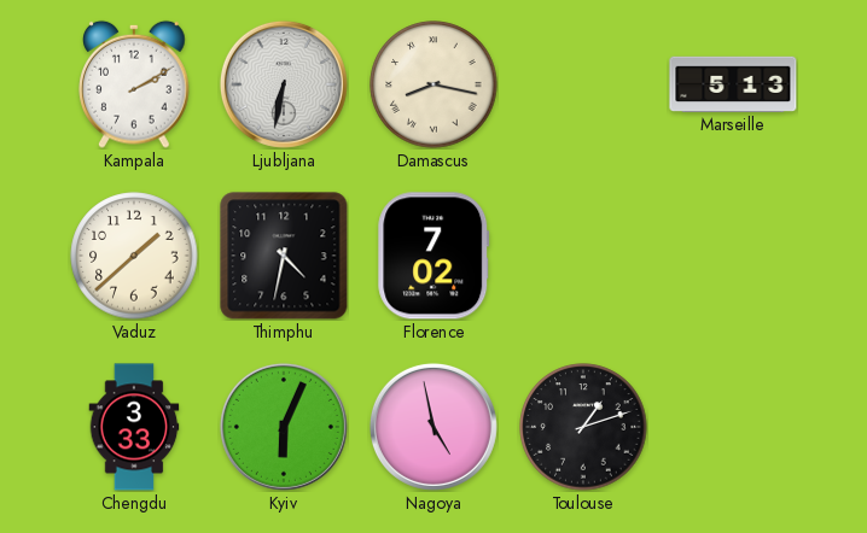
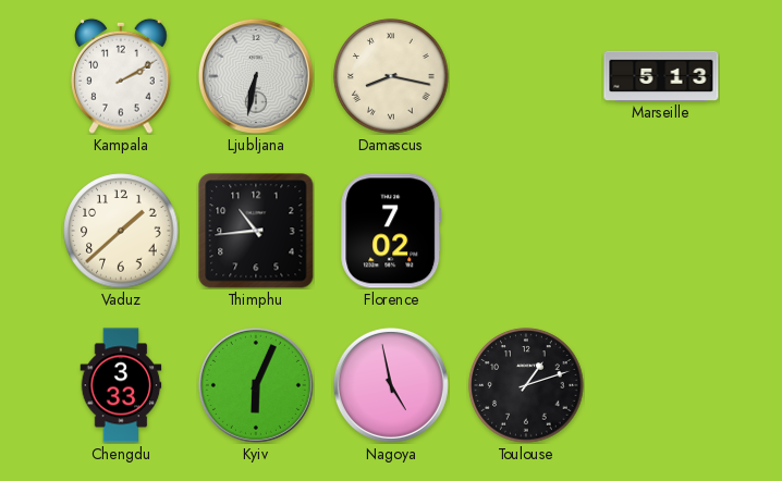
Thimphu: 4:32 -> 10:44
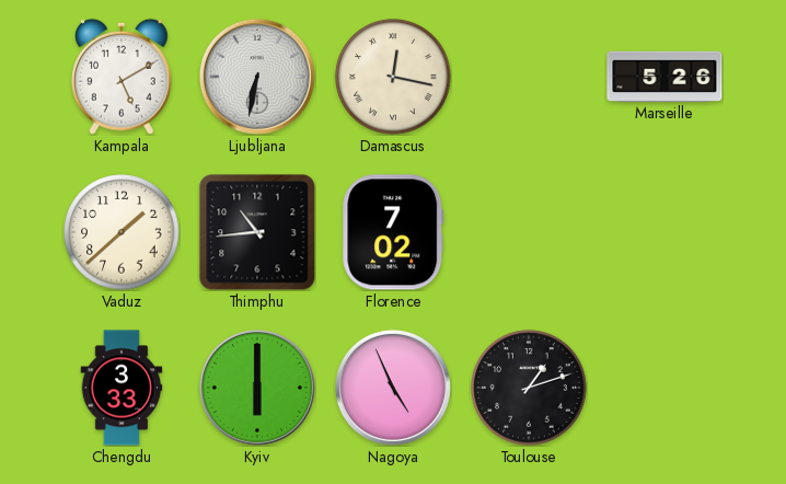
Kampala: 2:10 -> 5:10
Damascus: 8:17 -> 12:17
Marseille: 5:13 -> 5:26
Kyiv: 6:04 -> 6:00
Nagoya: 4:58 -> 4:56
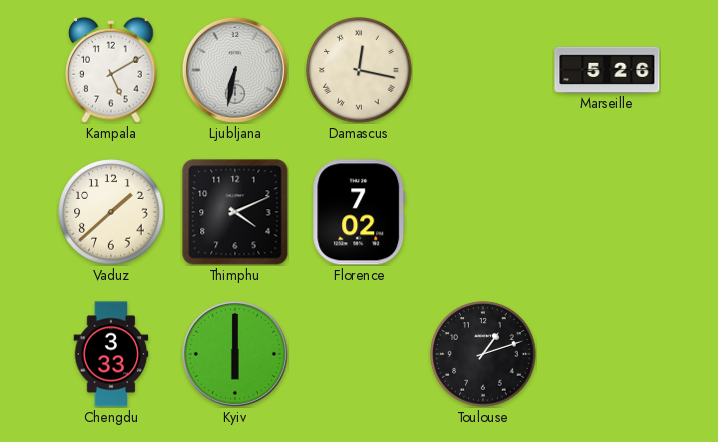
Thimphu: 10:44 -> 4:11
Nagoya: 4:56 -> none
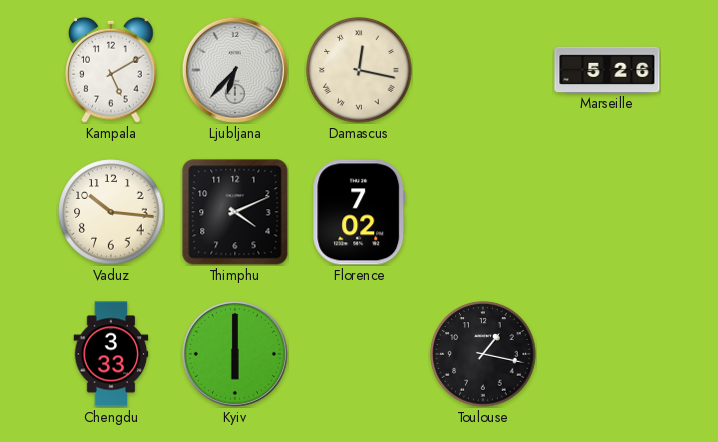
Ljubljana: 6:32 -> 6:37
Vaduz: 1:38 -> 10:16
Toulouse: 1:12 -> 1:17
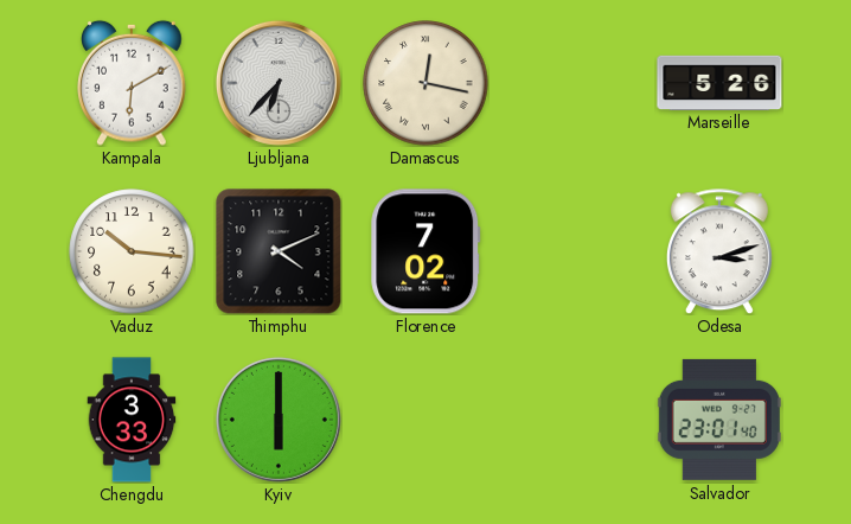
Kampala: 5:10 -> 6:10
Odesa: none -> 3:12
Toulouse: 1:17 -> none
Salvador: none -> 23:01
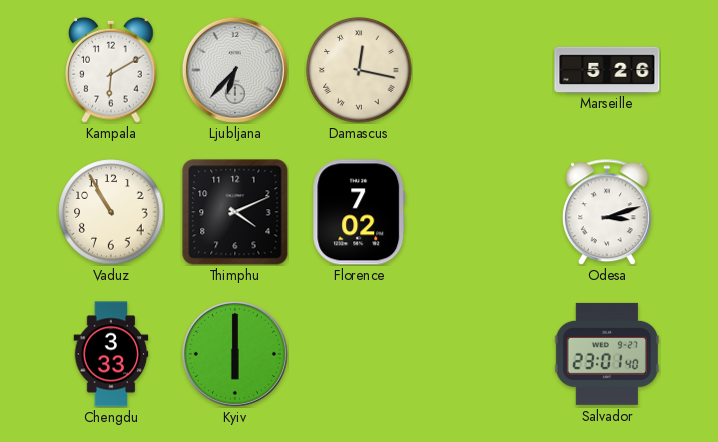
Vaduz: 10:16 -> 10:55
